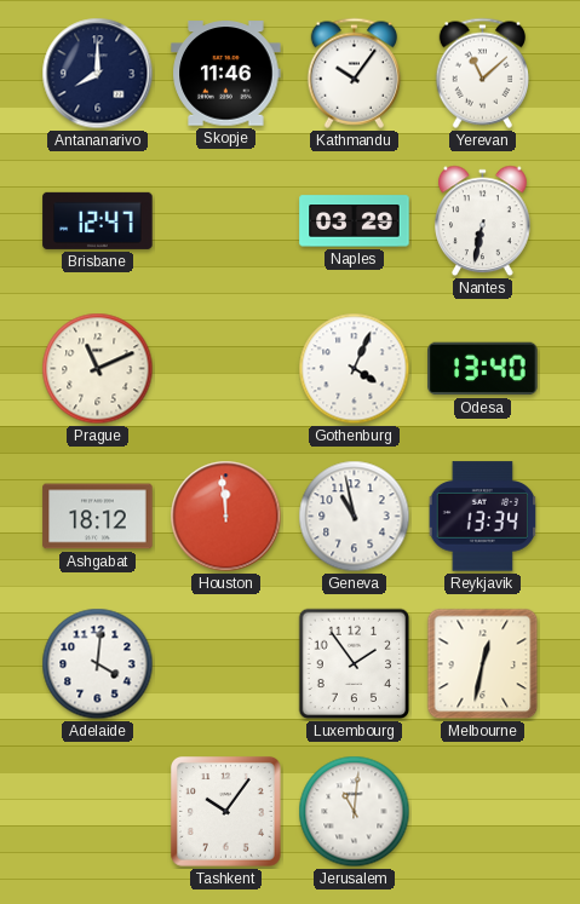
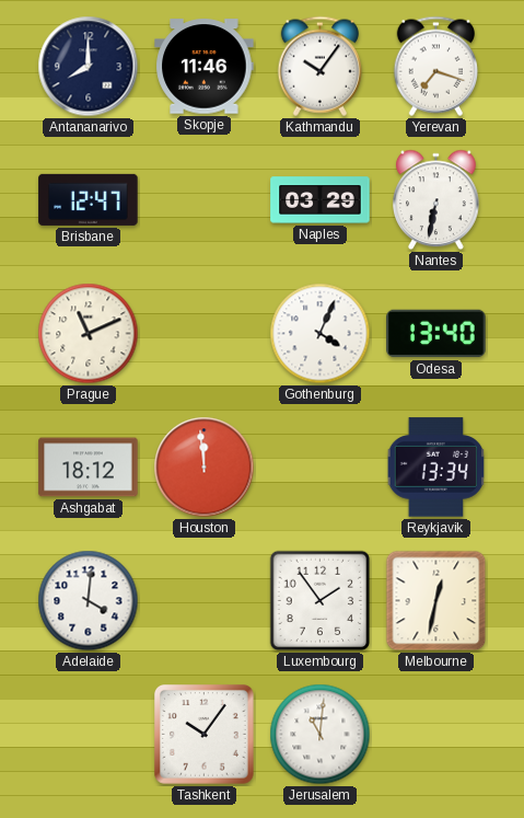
Yerevan: 11:08 -> 7:18
Geneva: 10:58 -> none
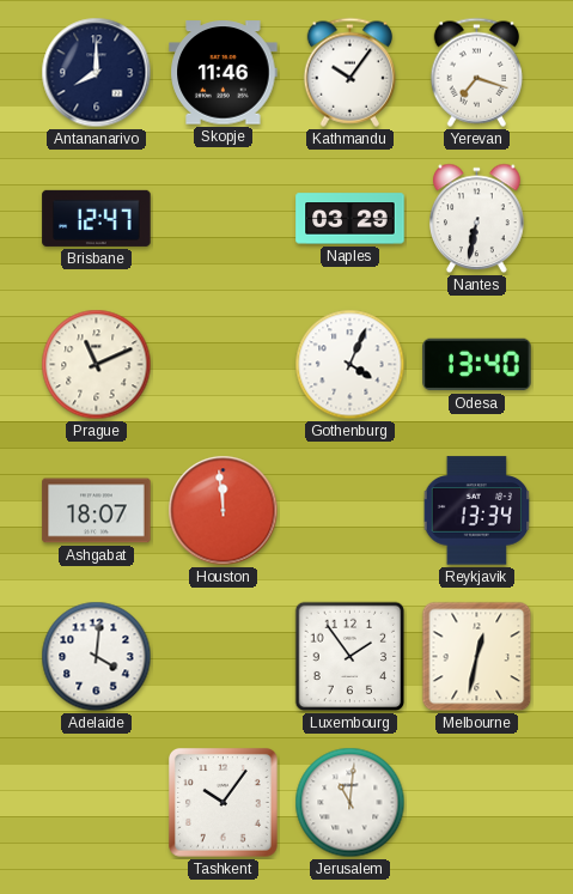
Ashgabat: 18:12 -> 18:07
